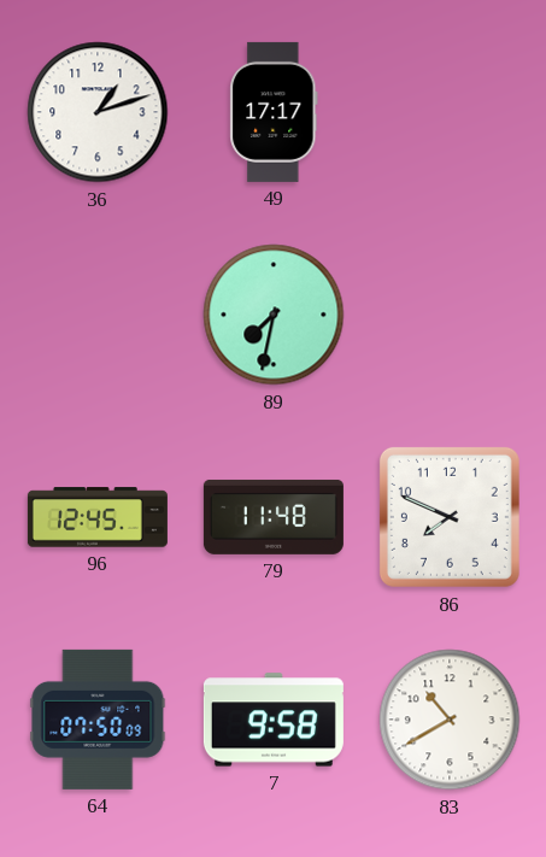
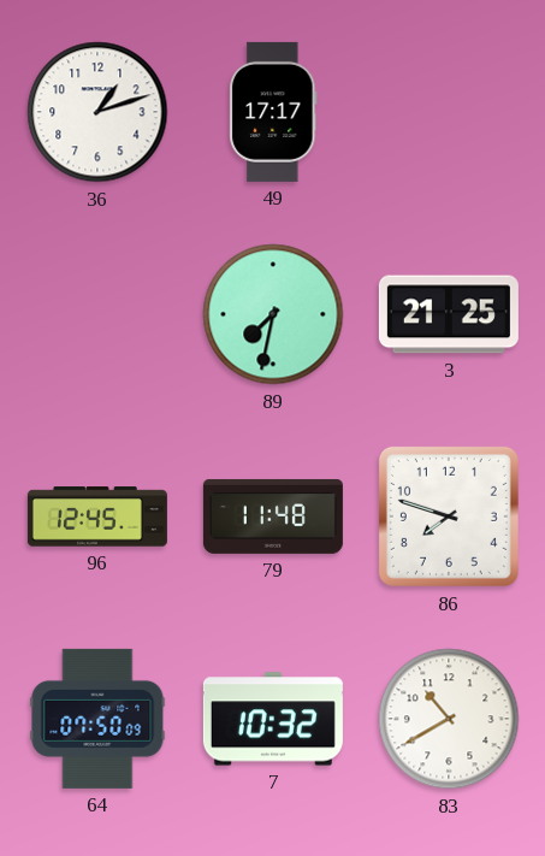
3: none -> 21:25
86: 7:49 -> 7:48
7: 9:58 -> 10:32
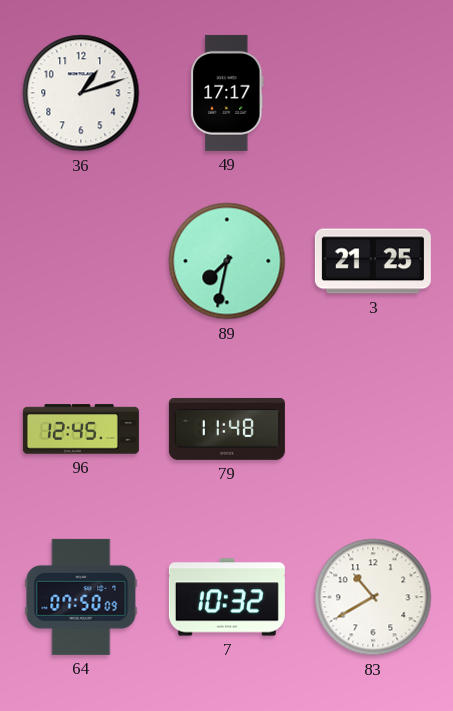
86: 7:48 -> none
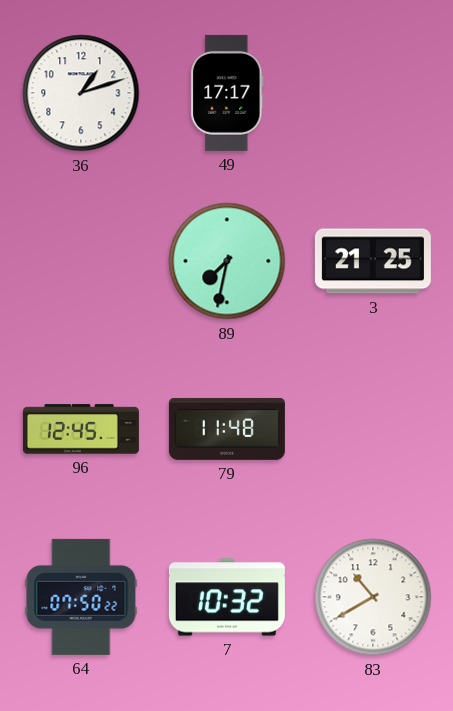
64: 07:50:09 -> 07:50:22
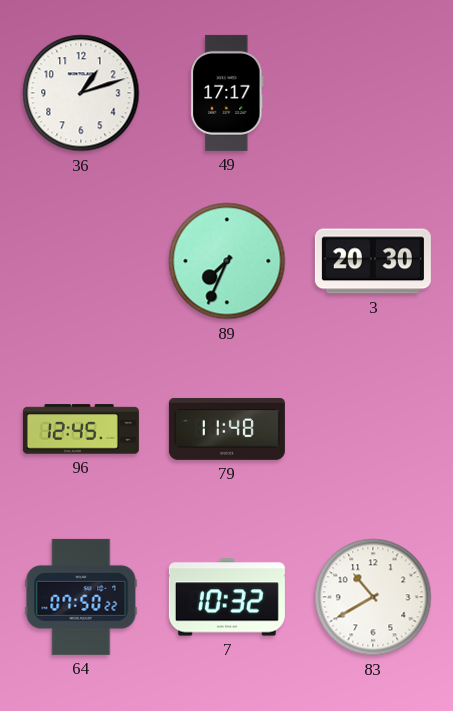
89: 7:32 -> 7:34
3: 21:25 -> 20:30
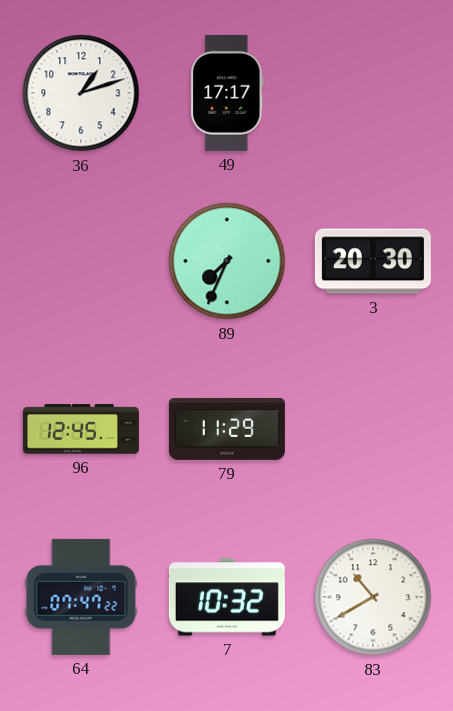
79: 11:48 -> 11:29
64: 07:50 -> 07:47
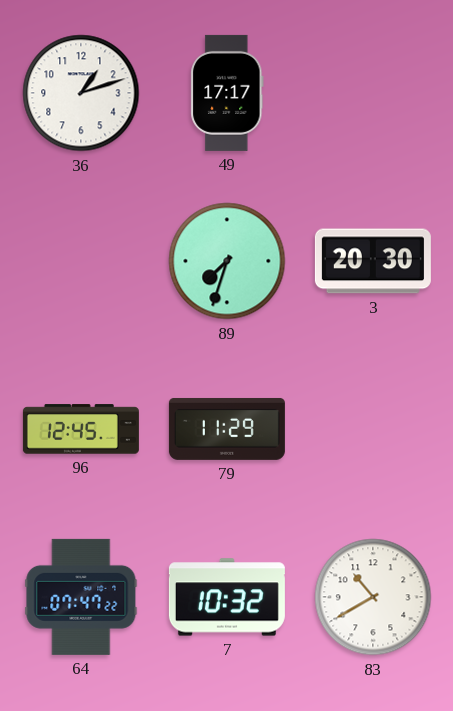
89: 7:34 -> 7:33
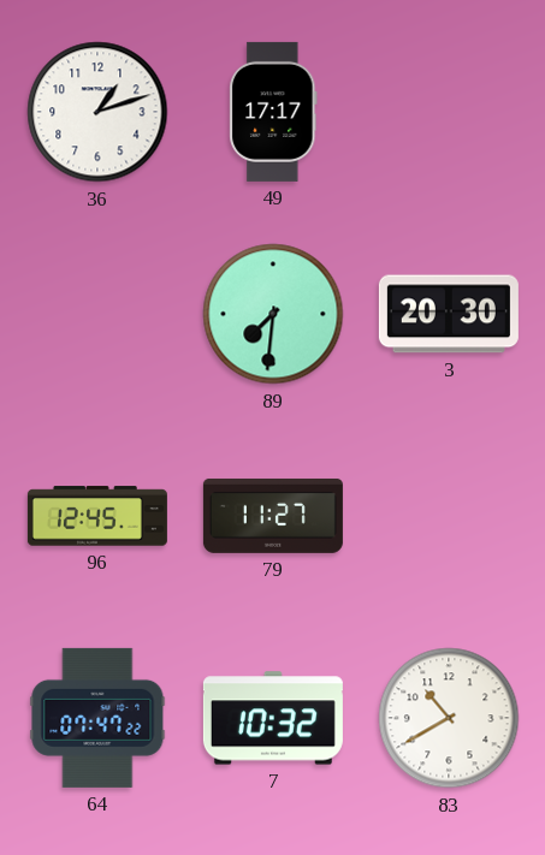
89: 7:33 -> 7:31
79: 11:29 -> 11:27
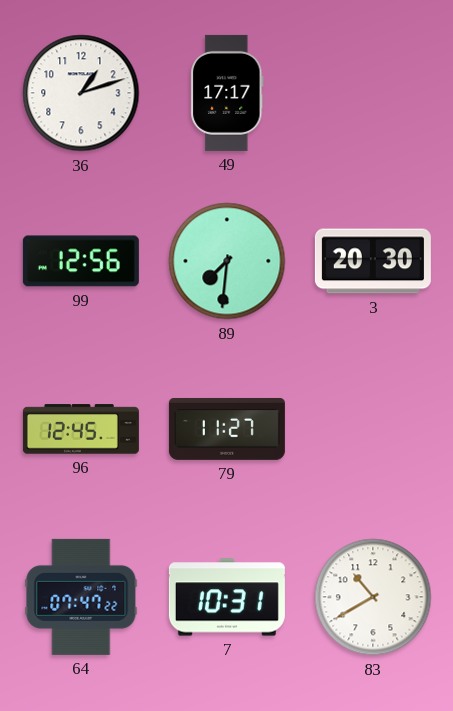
99: none -> 12:56
7: 10:32 -> 10:31
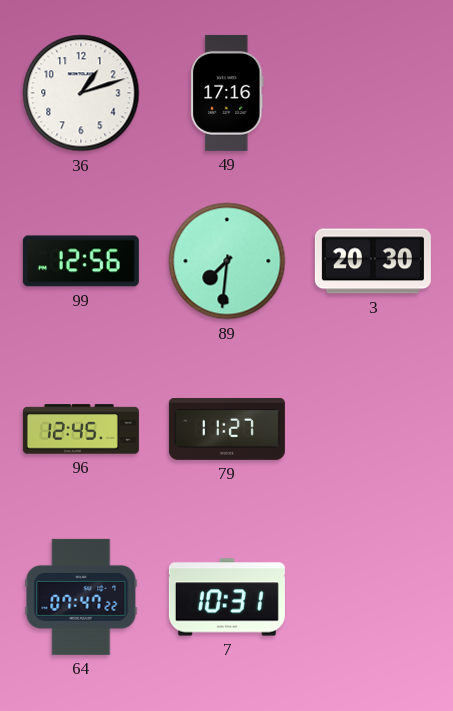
49: 17:17 -> 17:16
83: 10:40 -> none
